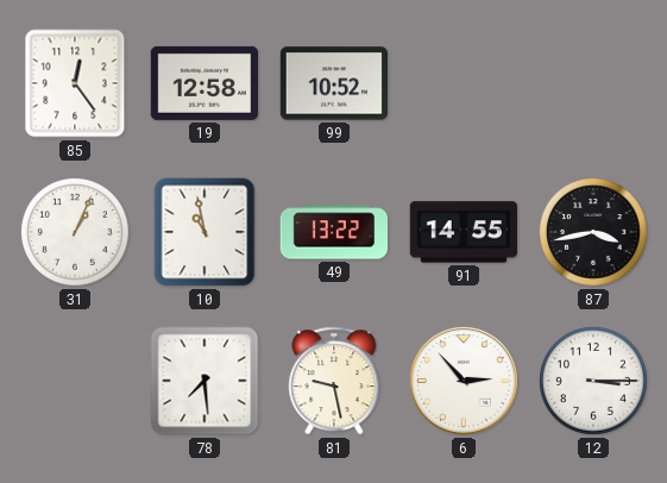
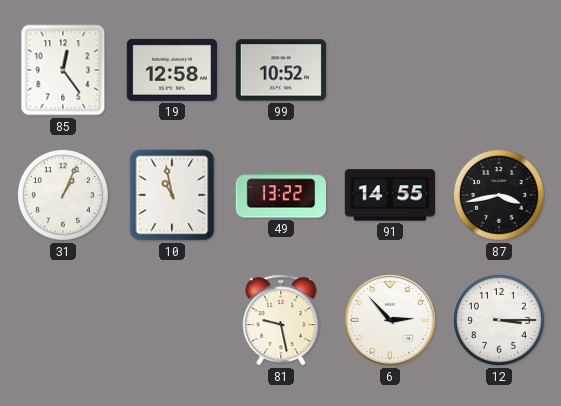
78: 7:29 -> none
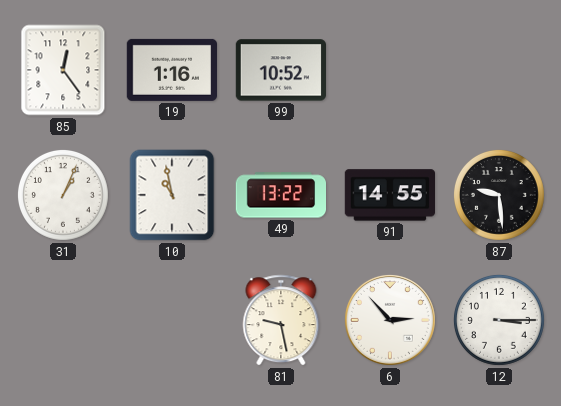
19: 12:58 -> 1:16
87: 3:43 -> 9:29
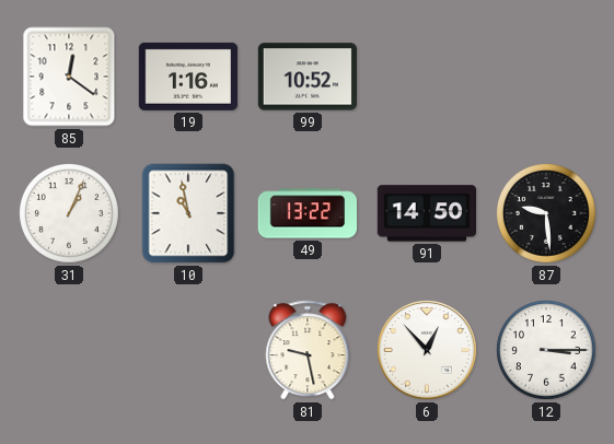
85: 12:24 -> 12:21
91: 14:55 -> 14:50
6: 2:53 -> 12:53
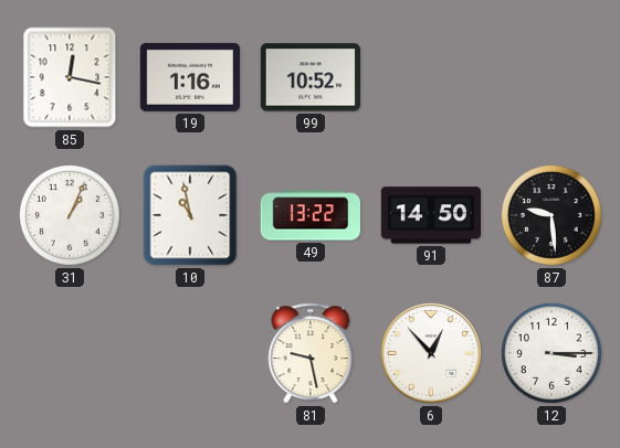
85: 12:21 -> 12:17
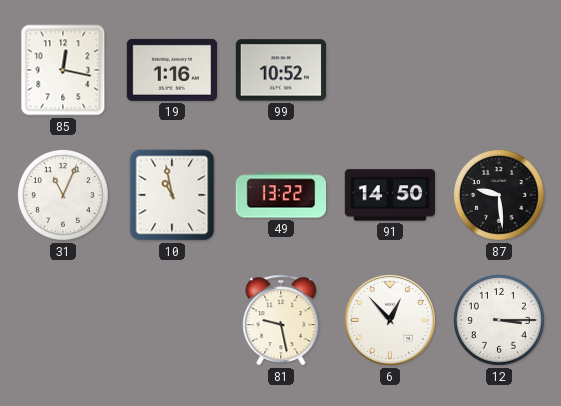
31: 1:04 -> 11:04
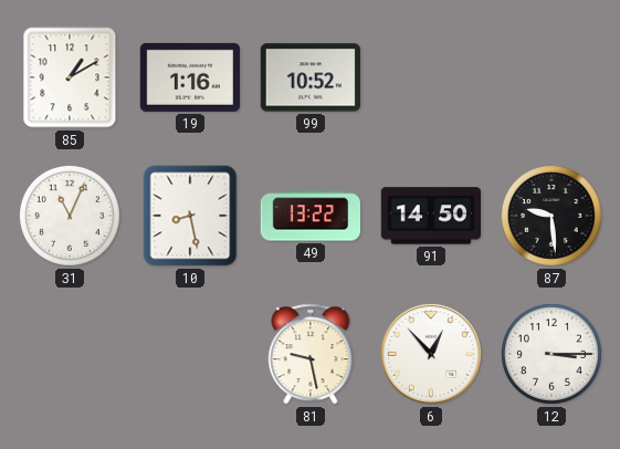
85: 12:17 -> 1:10
10: 10:58 -> 8:28
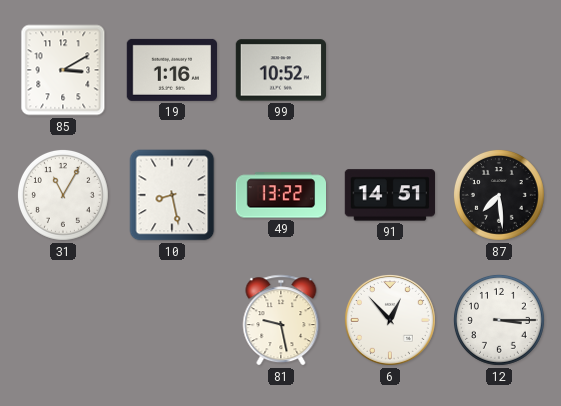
85: 1:10 -> 3:10
31: 11:04 -> 11:05
91: 14:50 -> 14:51
87: 9:29 -> 7:29
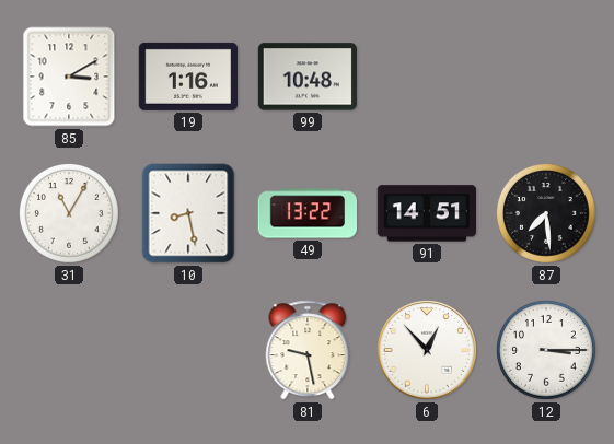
99: 10:52 -> 10:48
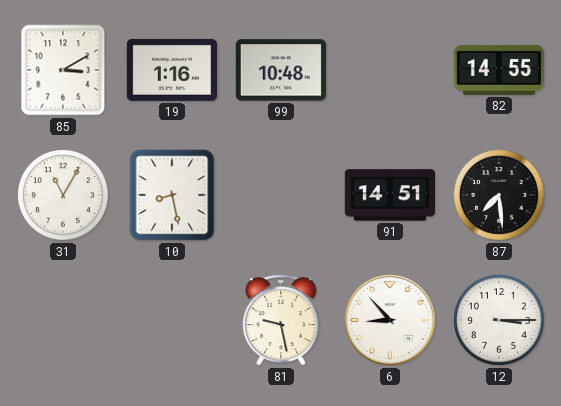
82: none -> 14:55
49: 13:22 -> none
6: 12:53 -> 8:53
